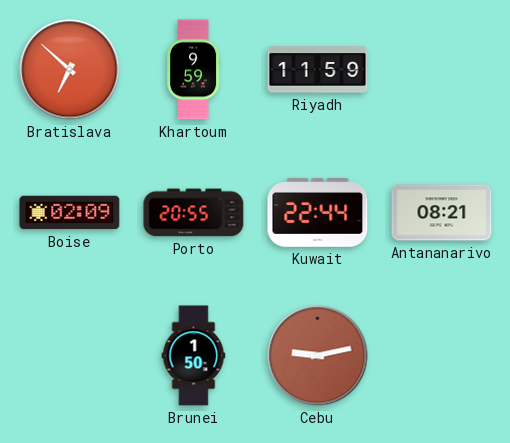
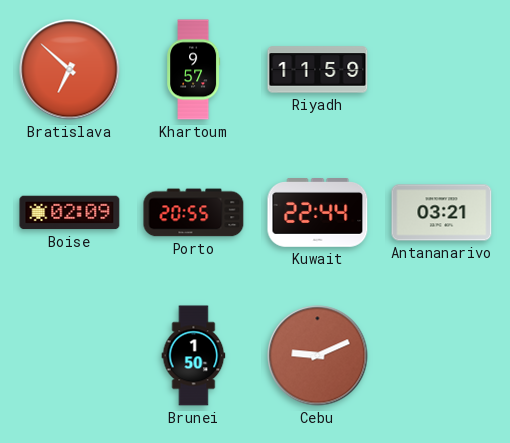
Khartoum: 9:59 -> 9:57
Antananarivo: 08:21 -> 03:21
Cebu: 9:13 -> 9:11
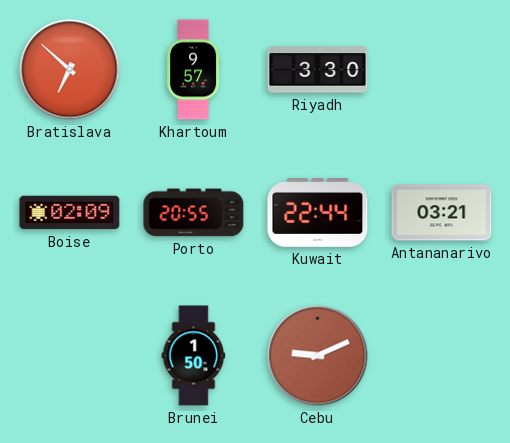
Riyadh: 11:59 -> 3:30
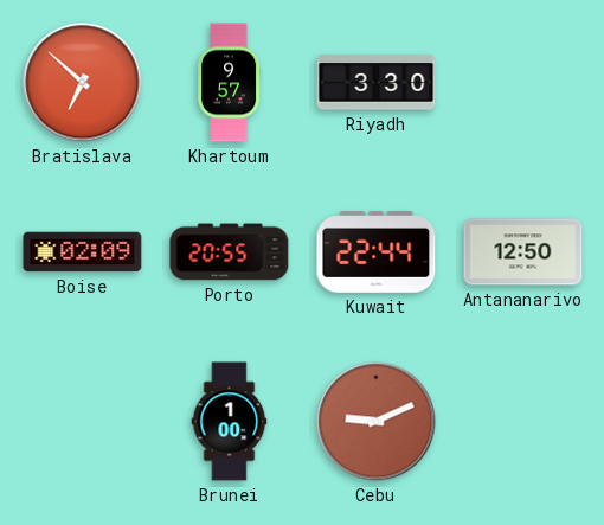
Antananarivo: 03:21 -> 12:50
Brunei: 1:50 -> 1:00
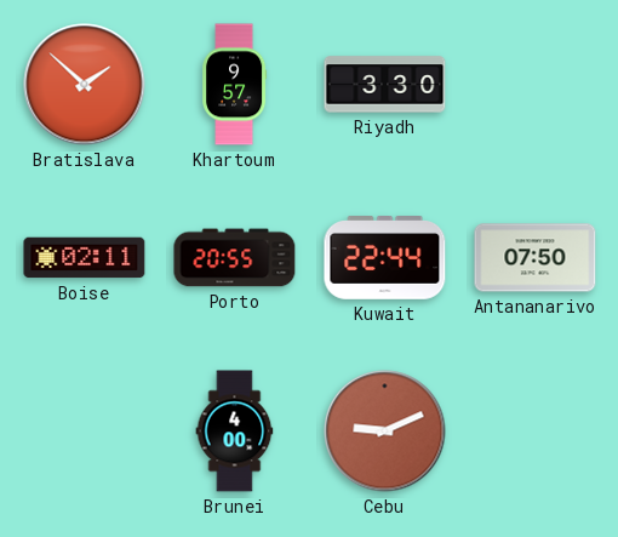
Bratislava: 6:52 -> 1:52
Boise: 02:09 -> 02:11
Antananarivo: 12:50 -> 07:50
Brunei: 1:00 -> 4:00
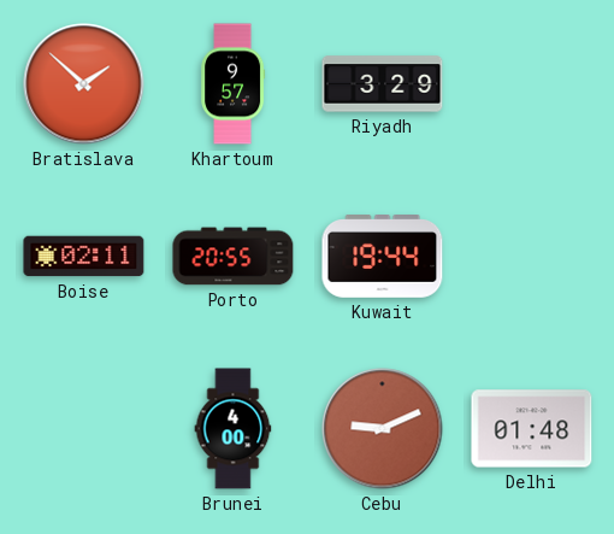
Riyadh: 3:30 -> 3:29
Kuwait: 22:44 -> 19:44
Antananarivo: 07:50 -> none
Delhi: none -> 01:48
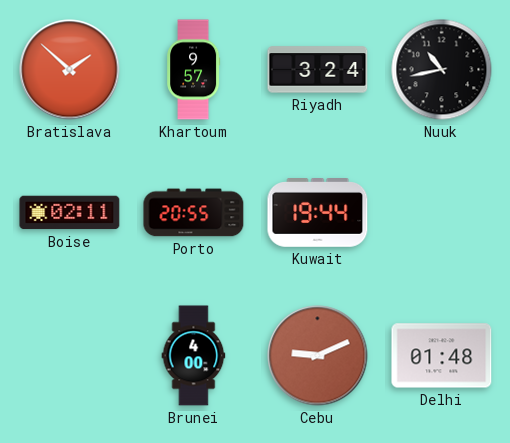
Riyadh: 3:29 -> 3:24
Nuuk: none -> 10:43
